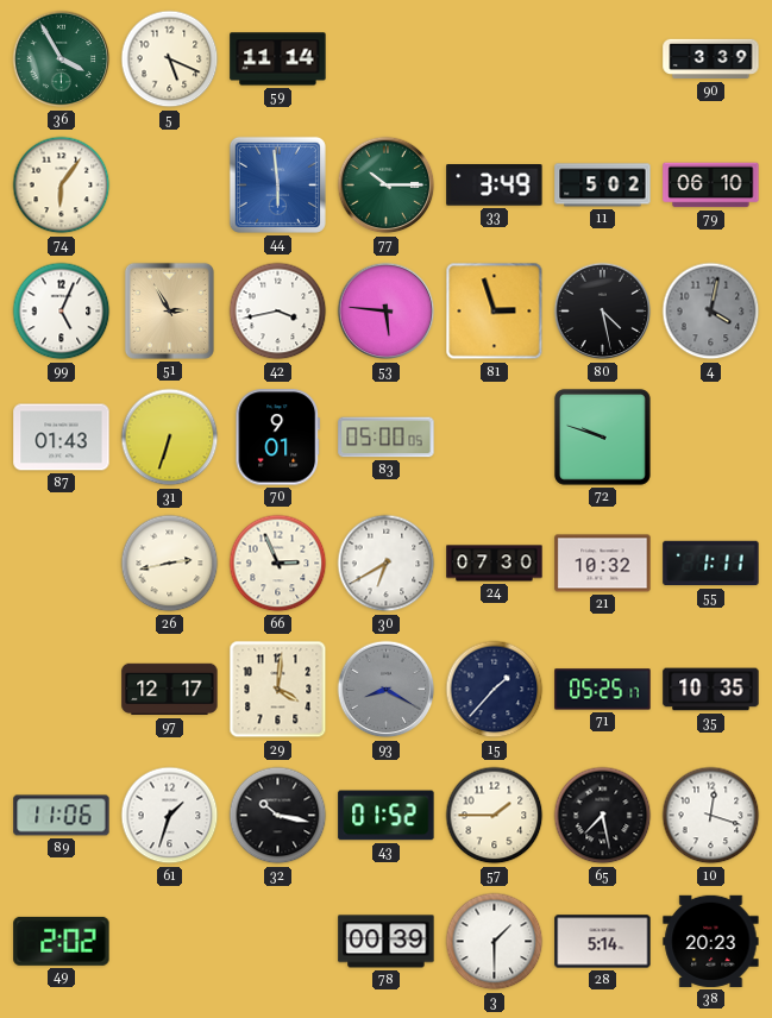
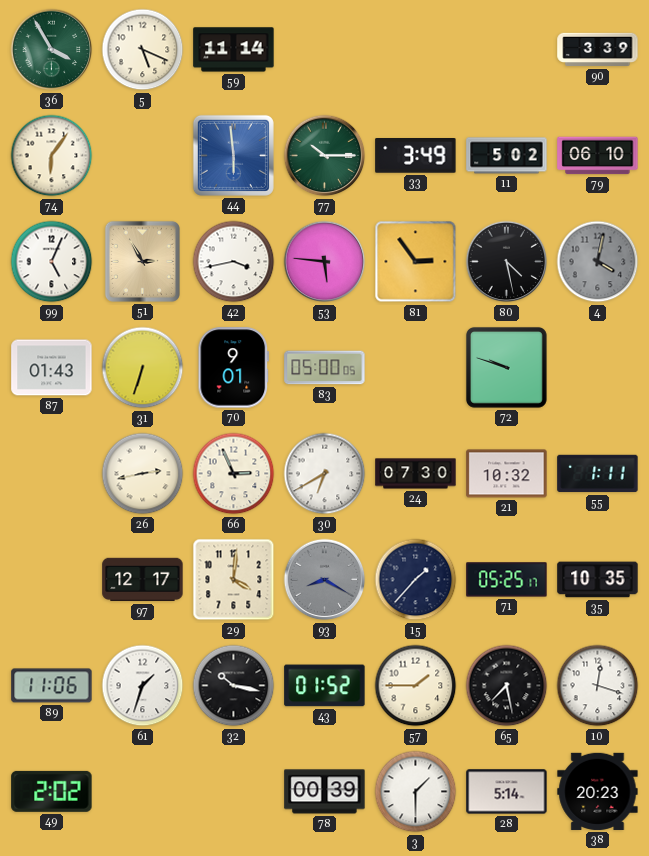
81: 2:57 -> 2:54
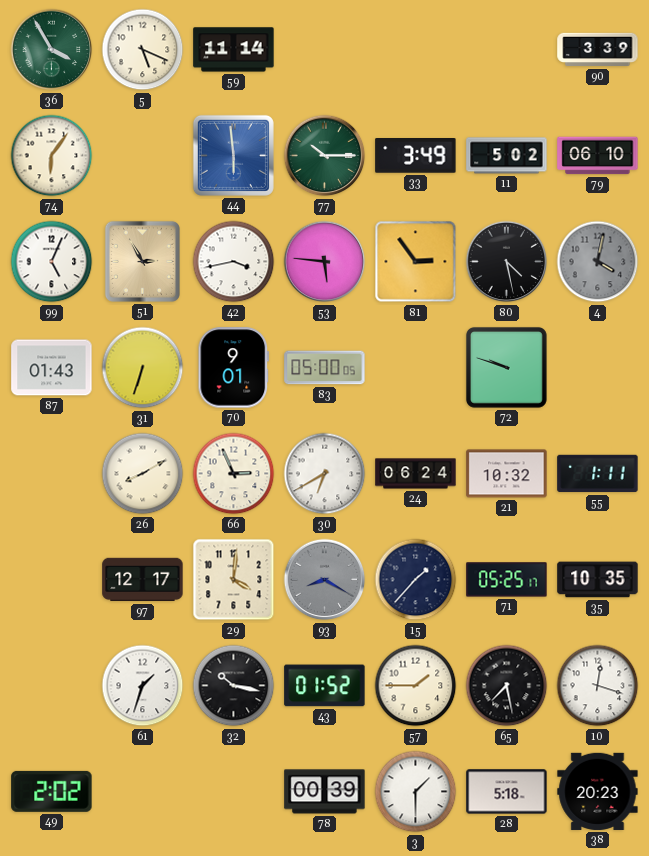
26: 2:43 -> 8:10
24: 07:30 -> 06:24
89: 11:06 -> none
28: 5:14 -> 5:18
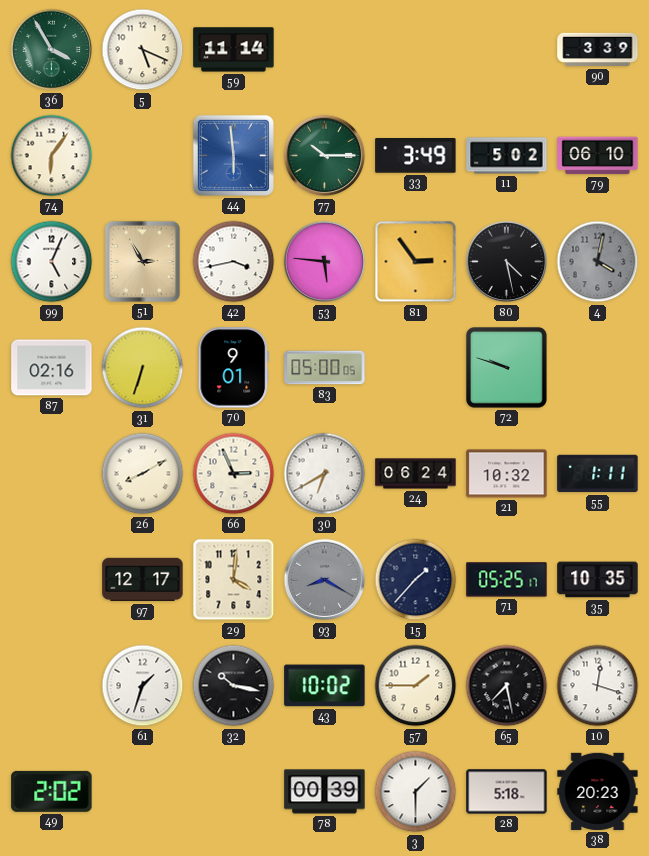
87: 01:43 -> 02:16
43: 01:52 -> 10:02
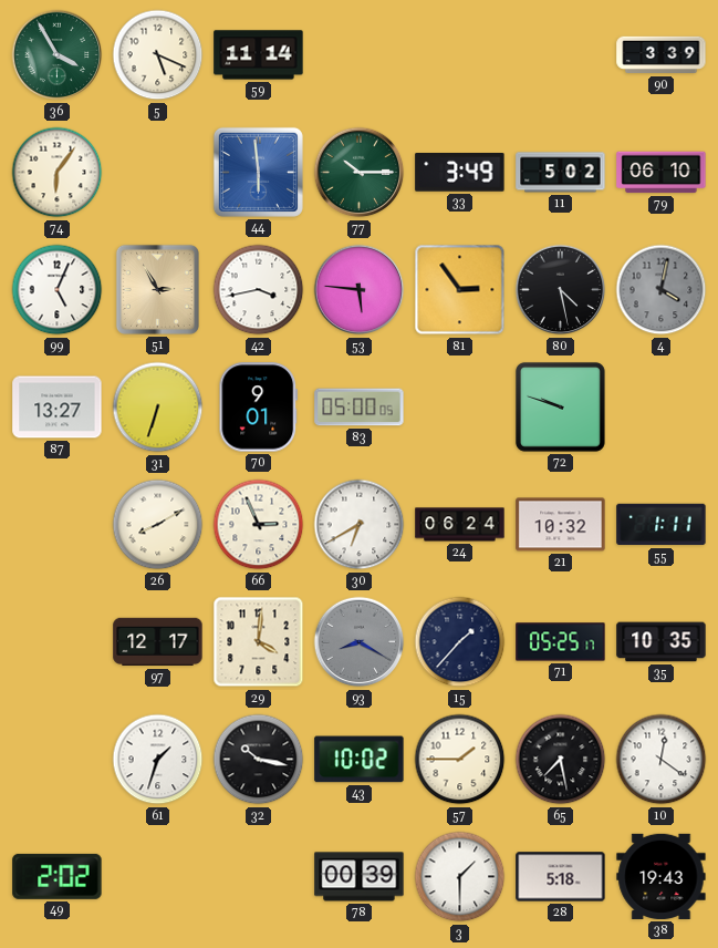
87: 02:16 -> 13:27
10: 12:18 -> 12:21
38: 20:23 -> 19:43
